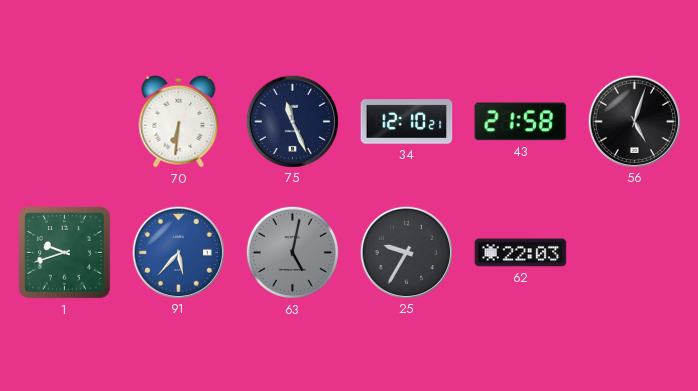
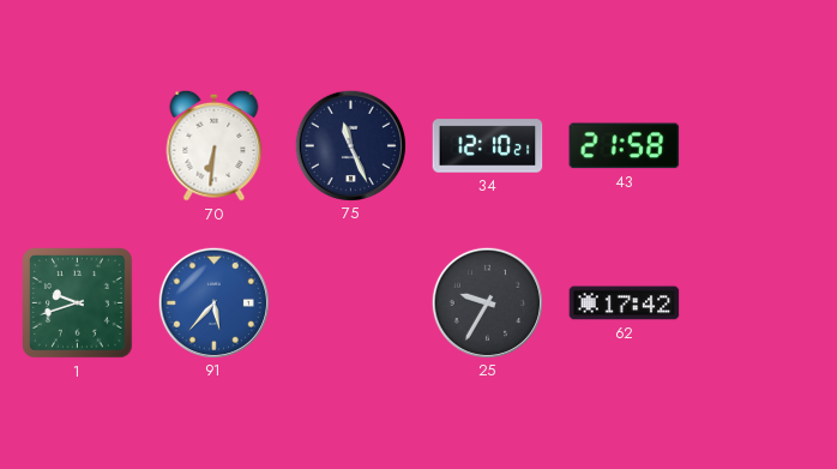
56: 5:03 -> none
63: 5:02 -> none
62: 22:03 -> 17:42
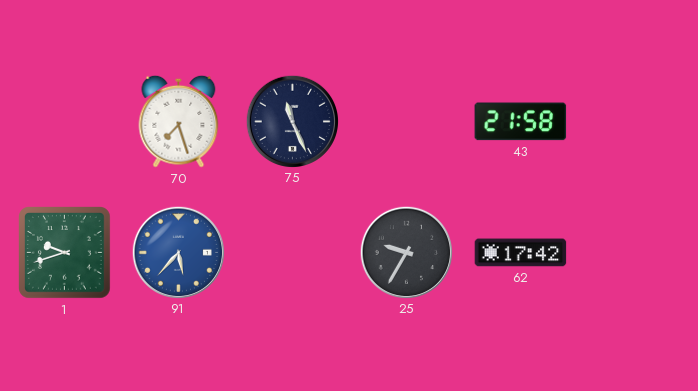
70: 6:31 -> 7:27
34: 12:10 -> none
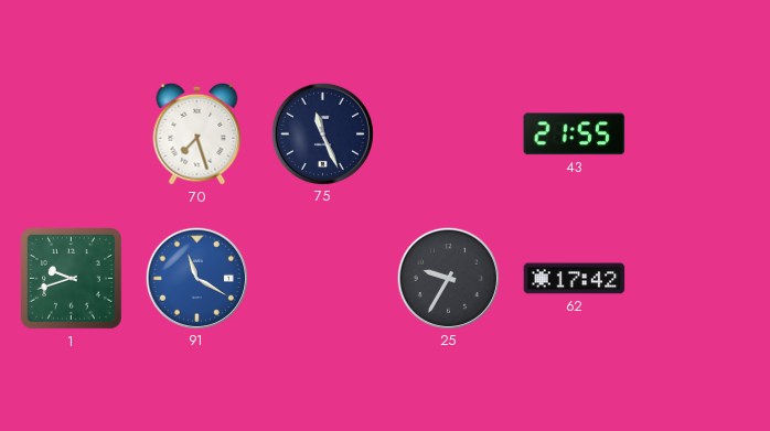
43: 21:58 -> 21:55
91: 5:37 -> 11:20
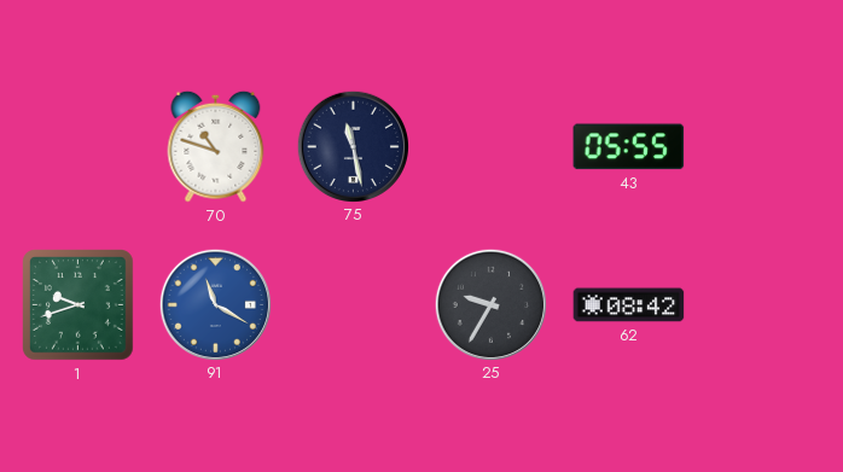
70: 7:27 -> 10:48
75: 11:26 -> 11:28
43: 21:55 -> 05:55
62: 17:42 -> 08:42
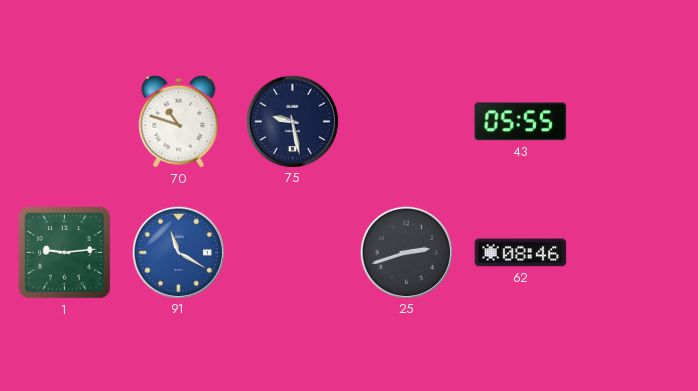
75: 11:28 -> 9:28
1: 9:42 -> 9:14
25: 9:35 -> 2:42
62: 08:42 -> 08:46
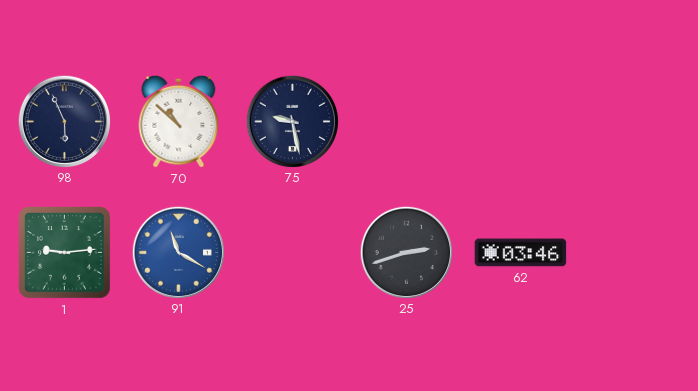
98: none -> 5:56
70: 10:48 -> 10:52
43: 05:55 -> none
62: 08:46 -> 03:46
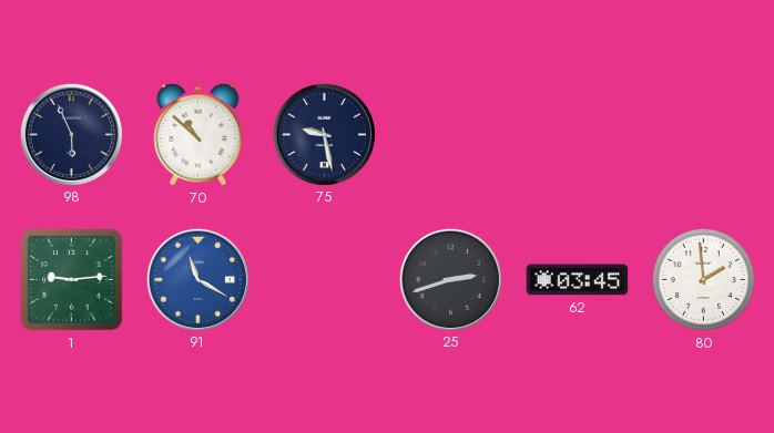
62: 03:46 -> 03:45
80: none -> 1:59
